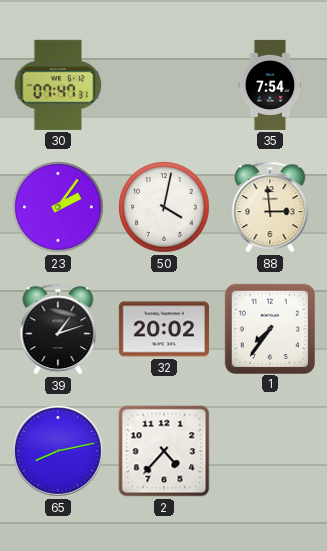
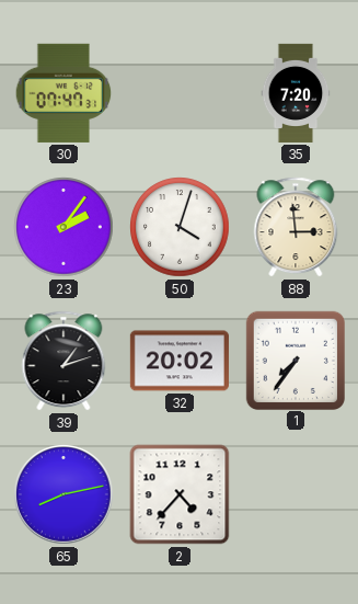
35: 7:54 -> 7:20
50: 4:02 -> 4:03
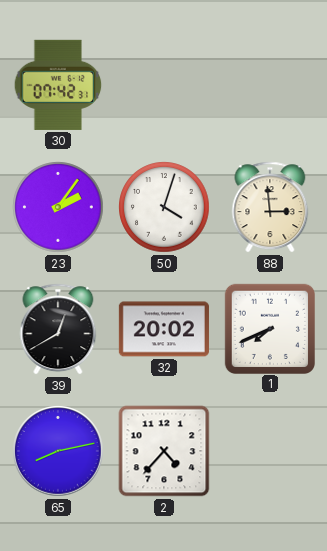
30: 07:47 -> 07:42
35: 7:20 -> none
39: 1:12 -> 12:40
1: 7:36 -> 7:41
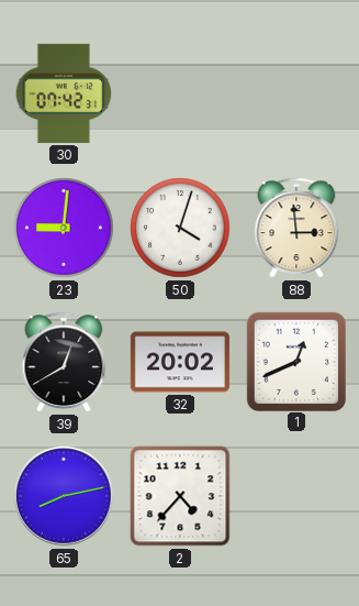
23: 2:06 -> 9:01
1: 7:41 -> 12:41
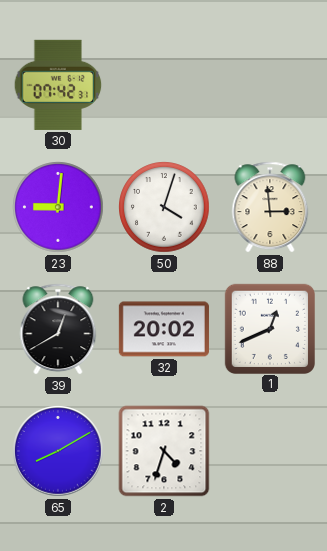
65: 8:13 -> 8:10
2: 4:37 -> 4:33
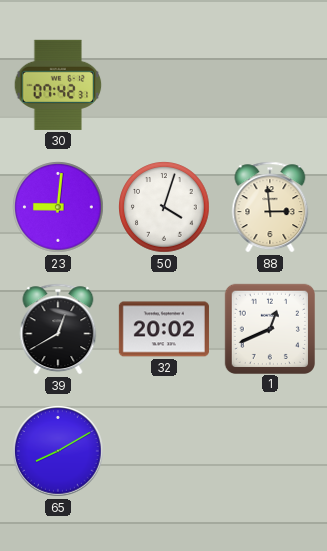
2: 4:33 -> none
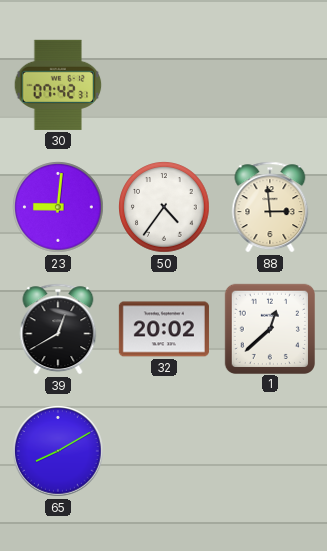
50: 4:03 -> 4:36
1: 12:41 -> 12:38
